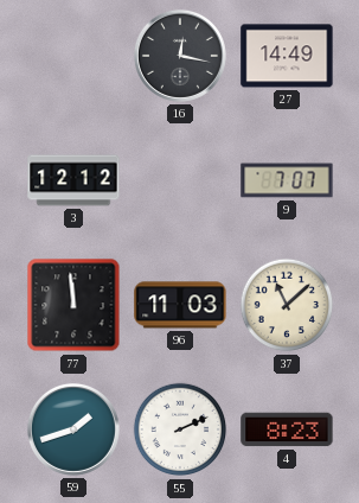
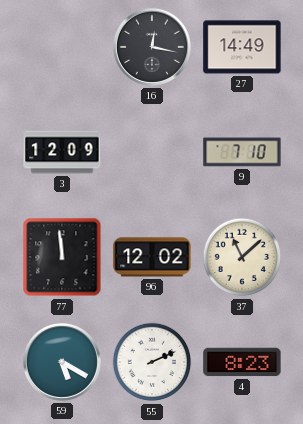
3: 12:12 -> 12:09
9: 7:07 -> 7:10
96: 11:03 -> 12:02
59: 1:42 -> 5:20
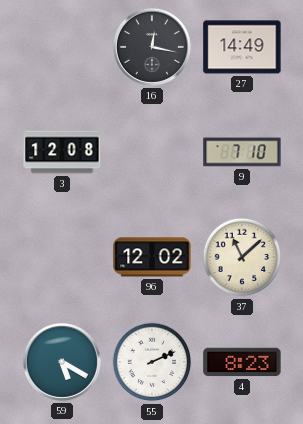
3: 12:09 -> 12:08
77: 11:59 -> none
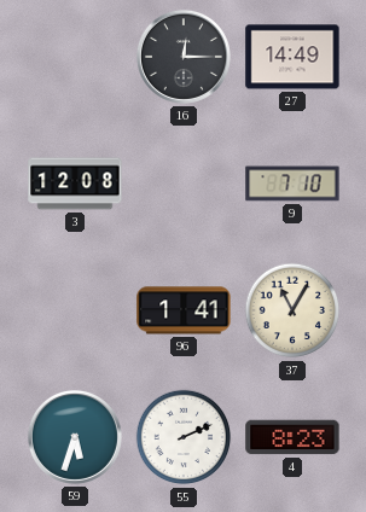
16: 12:17 -> 12:15
96: 12:02 -> 1:41
37: 11:08 -> 11:05
59: 5:20 -> 5:33
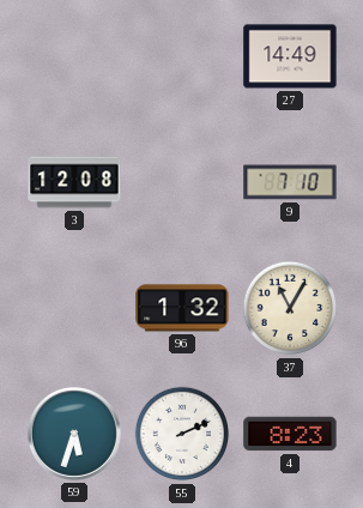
16: 12:15 -> none
96: 1:41 -> 1:32
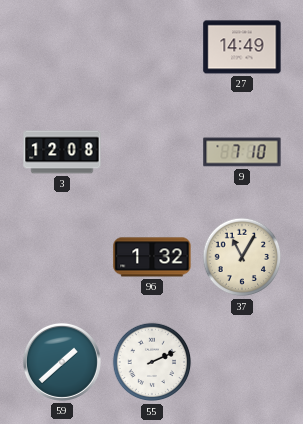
59: 5:33 -> 1:38
4: 8:23 -> none
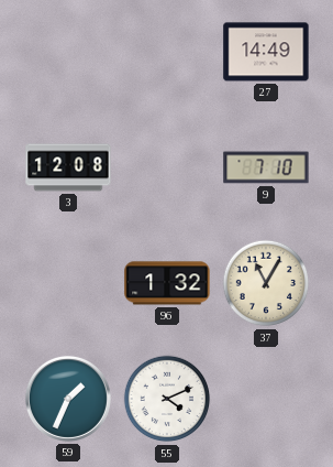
59: 1:38 -> 1:34
55: 2:11 -> 4:11
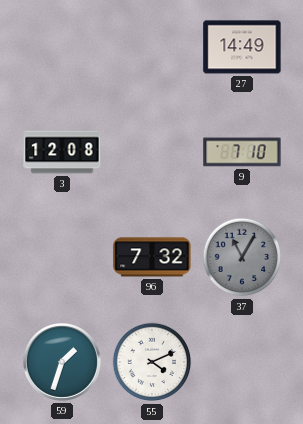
96: 1:32 -> 7:32
37 dial: cream -> grey
59: 1:34 -> 1:33
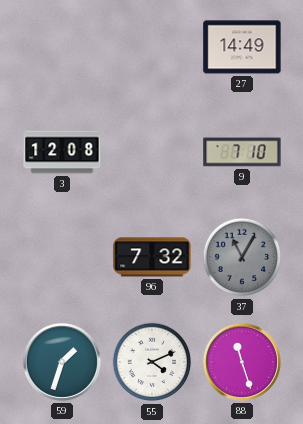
88: none -> 11:27
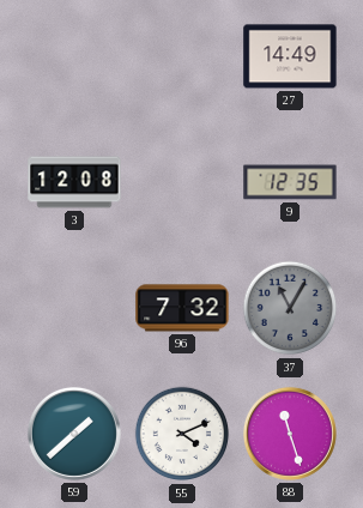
9: 7:10 -> 12:35
59: 1:33 -> 1:38
